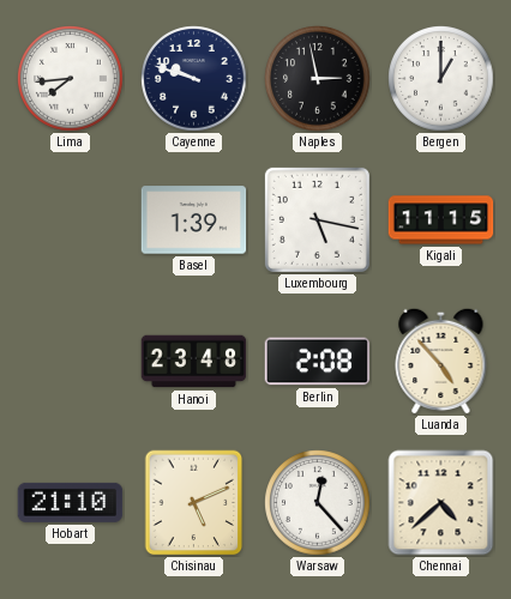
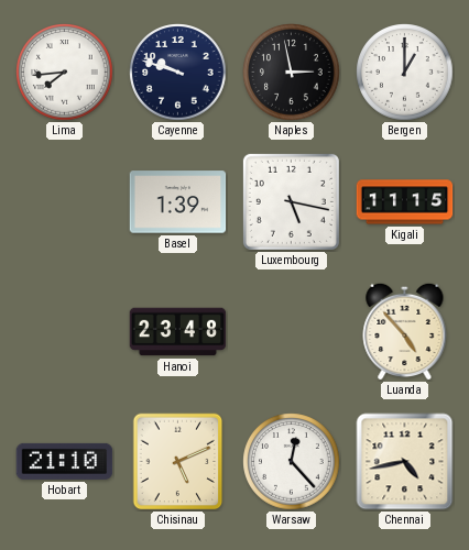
Berlin: 2:08 -> none
Chennai: 4:38 -> 4:43
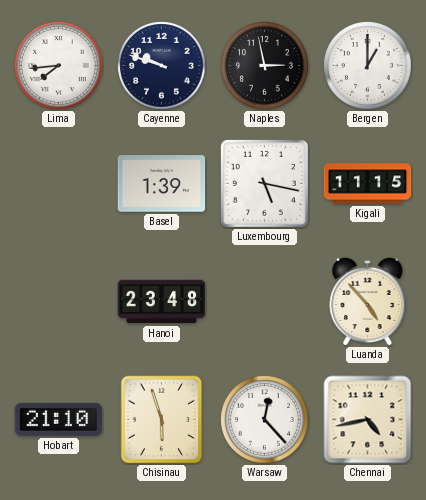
Chisinau: 5:11 -> 5:57
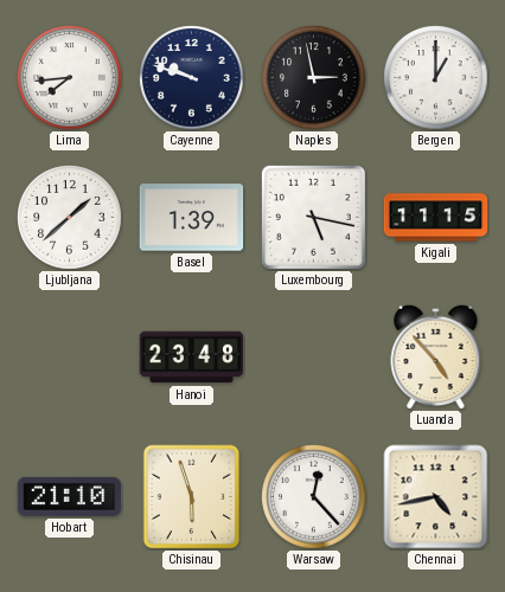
Ljubljana: none -> 1:38
